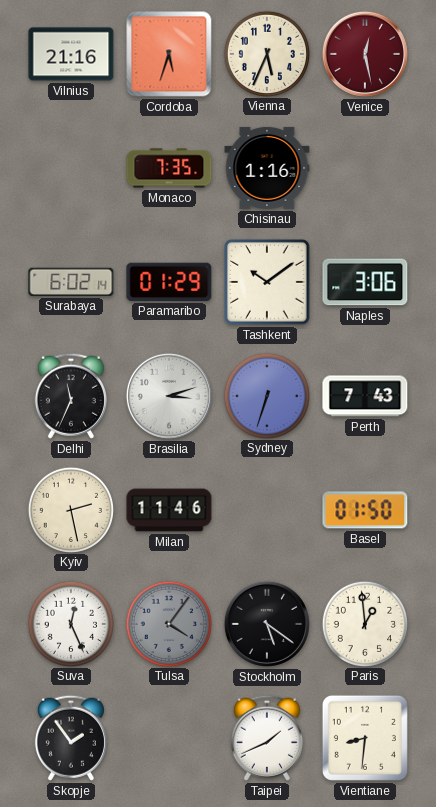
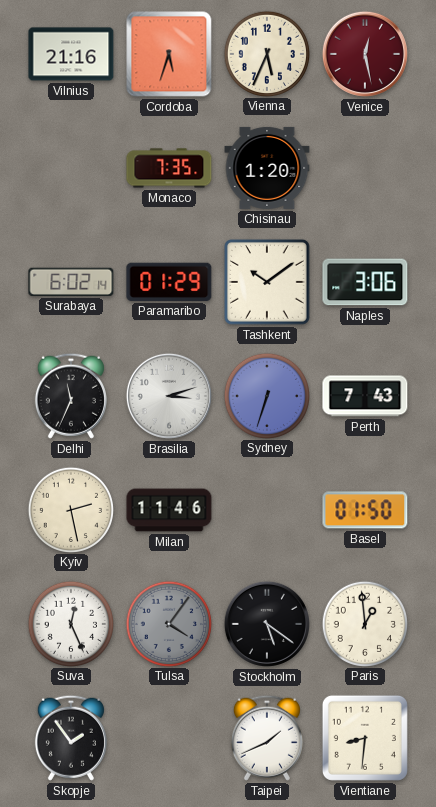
Chisinau: 1:16 -> 1:20
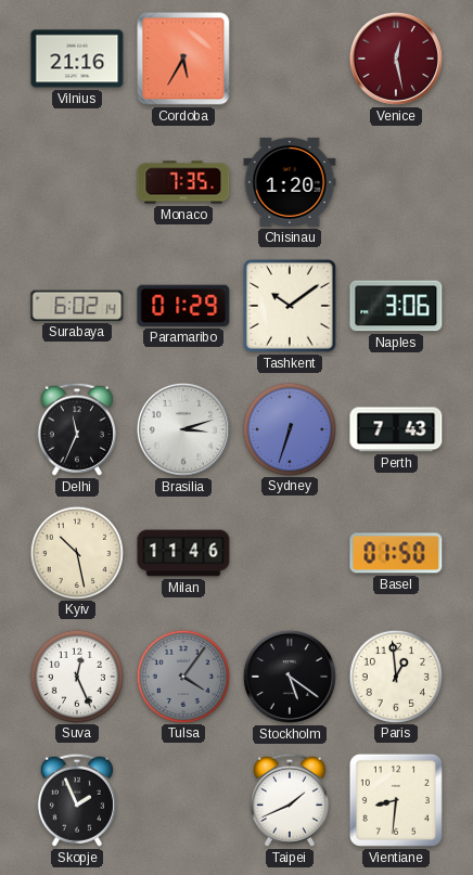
Cordoba: 5:33 -> 5:35
Vienna: 5:34 -> none
Kyiv: 2:28 -> 10:28
Skopje: 1:54 -> 1:56
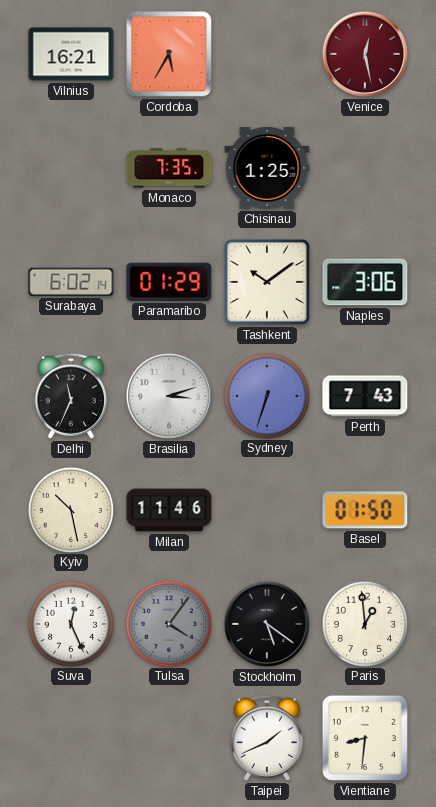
Vilnius: 21:16 -> 16:21
Chisinau: 1:20 -> 1:25
Skopje: 1:56 -> none
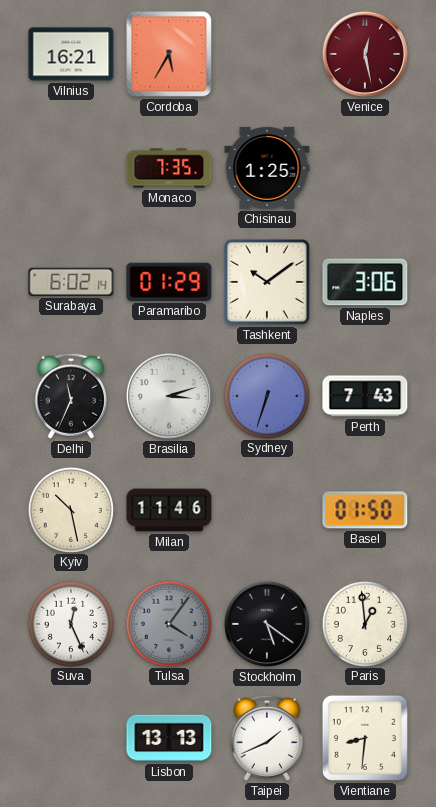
Lisbon: none -> 13:13
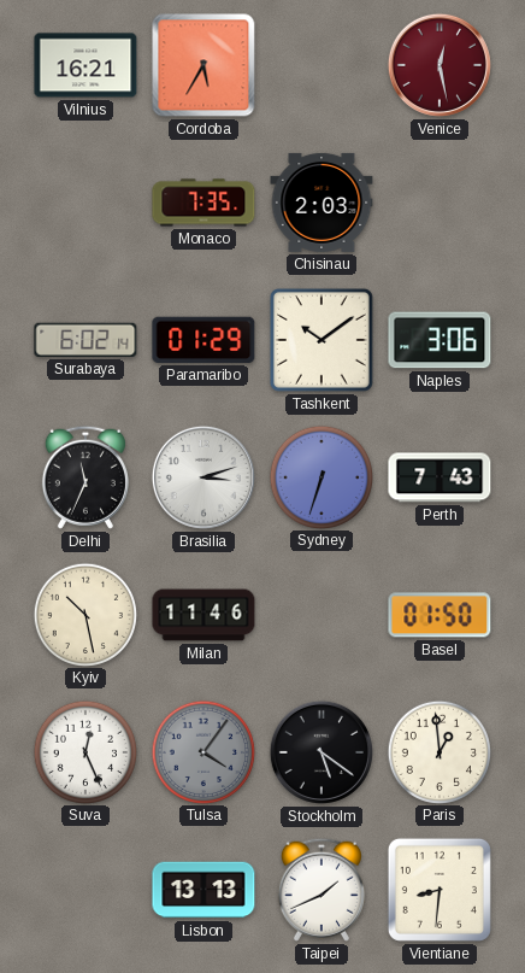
Chisinau: 1:25 -> 2:03
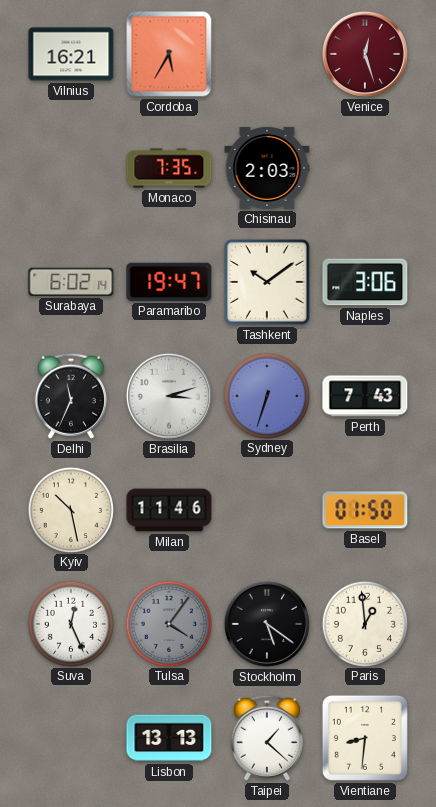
Venice: 12:28 -> 12:27
Paramaribo: 01:29 -> 19:47
Taipei: 1:41 -> 1:22
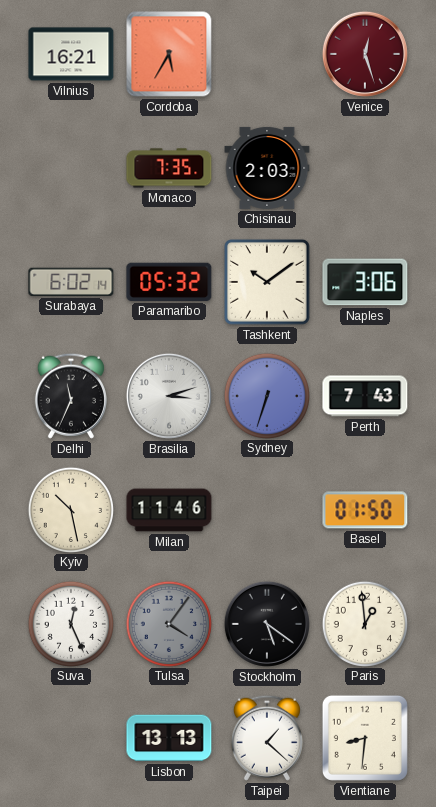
Paramaribo: 19:47 -> 05:32
